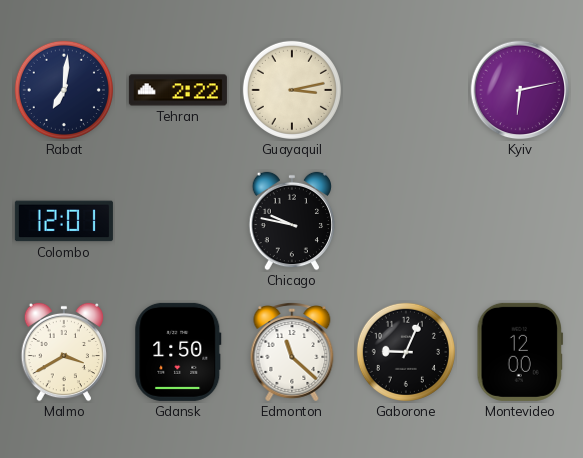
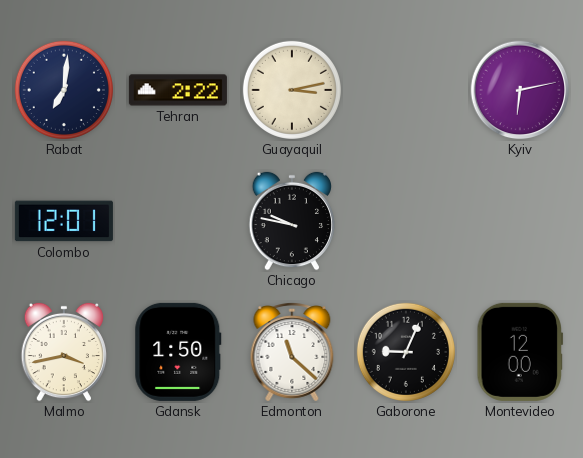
Malmo: 3:40 -> 3:43
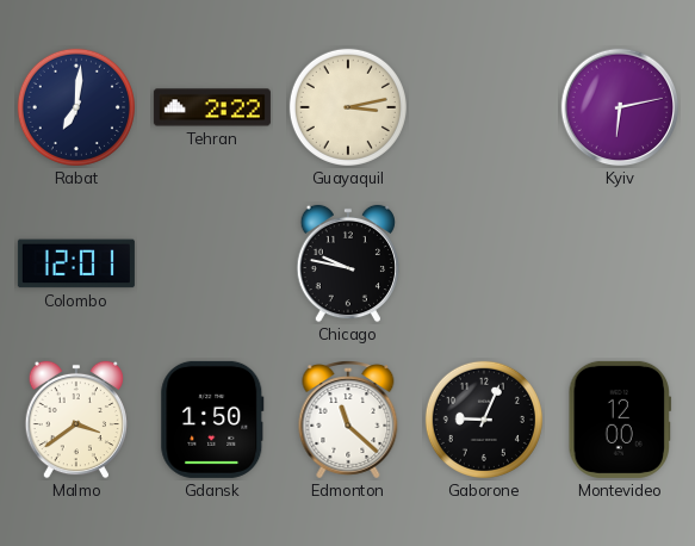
Malmo: 3:43 -> 3:39
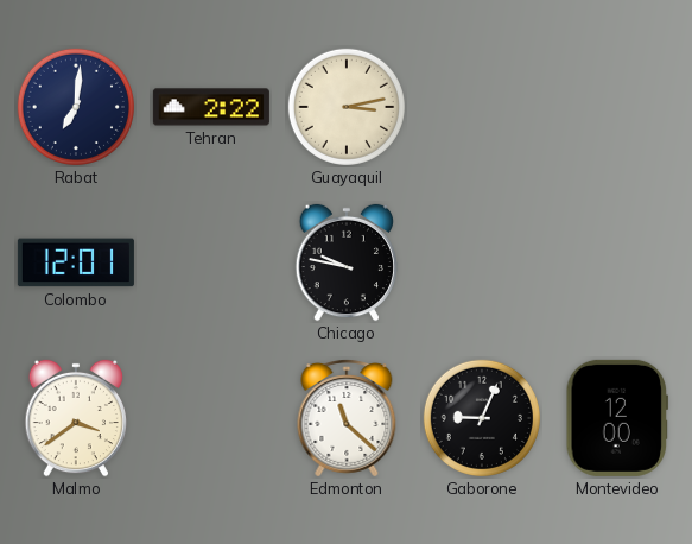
Kyiv: 6:13 -> none
Gdansk: 1:50 -> none
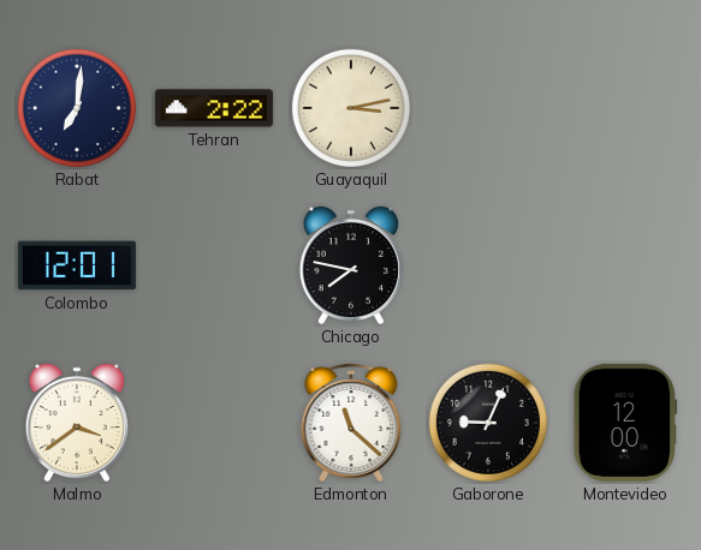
Chicago: 9:47 -> 7:47
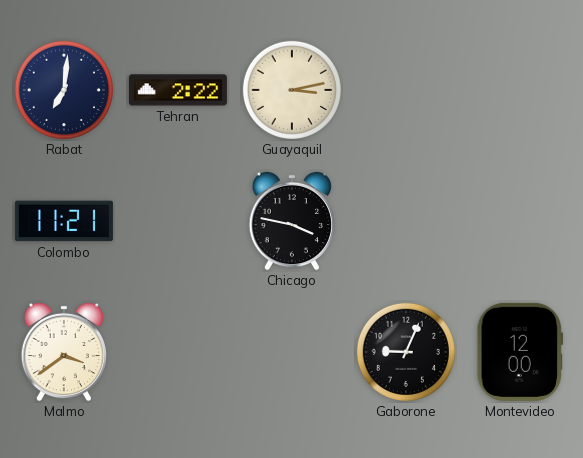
Colombo: 12:01 -> 11:21
Chicago: 7:47 -> 3:47
Edmonton: 11:22 -> none
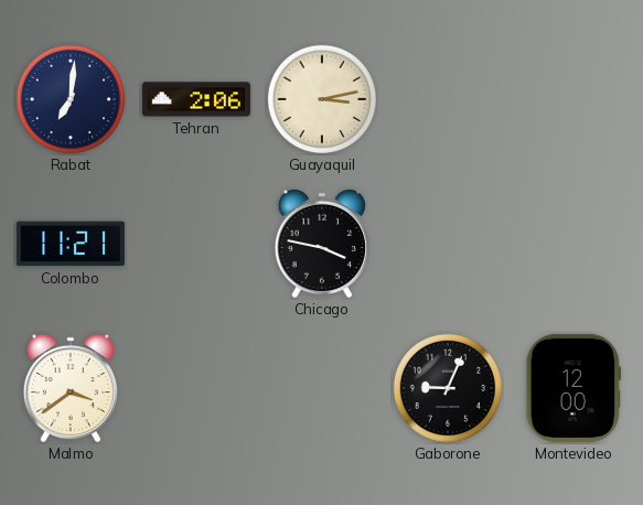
Tehran: 2:22 -> 2:06
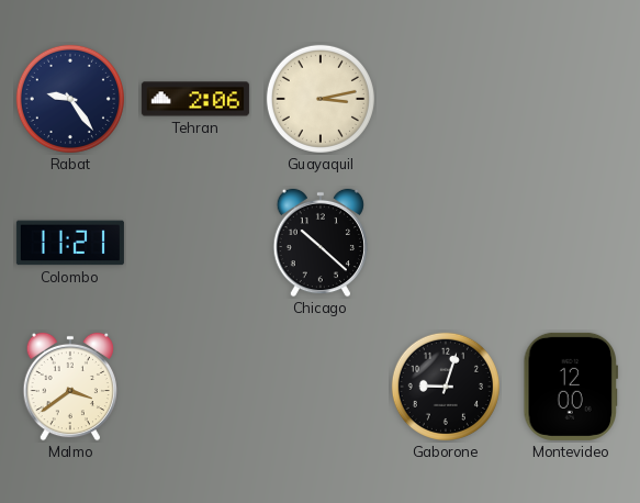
Rabat: 7:01 -> 9:24
Chicago: 3:47 -> 10:22
Gaborone: 9:04 -> 9:03
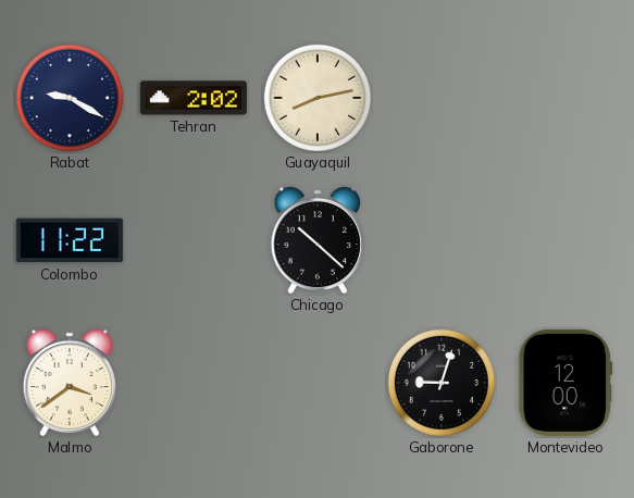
Rabat: 9:24 -> 9:20
Tehran: 2:06 -> 2:02
Guayaquil: 3:13 -> 8:13
Colombo: 11:21 -> 11:22
